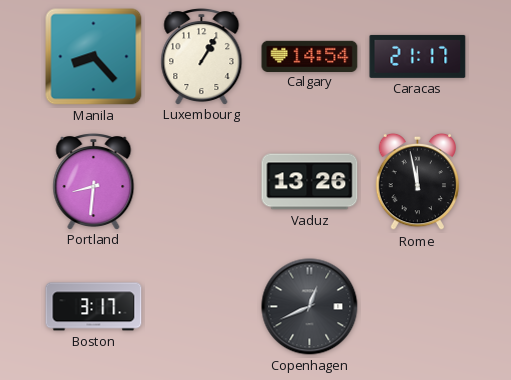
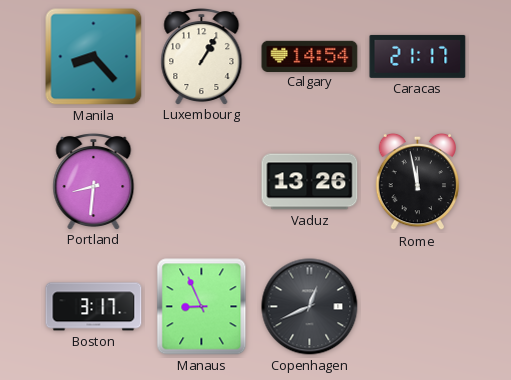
Manaus: none -> 8:56
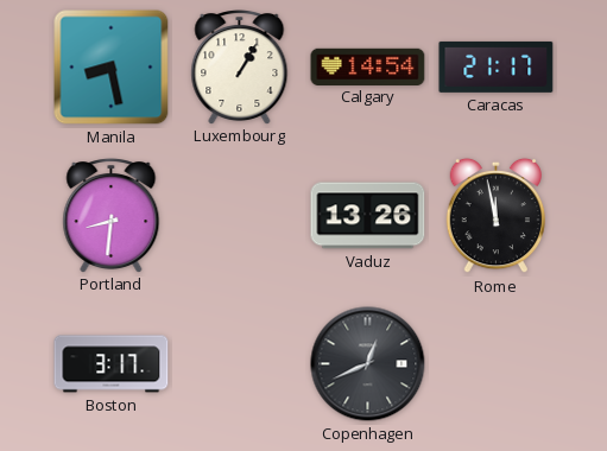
Manila: 8:23 -> 8:28
Manaus: 8:56 -> none
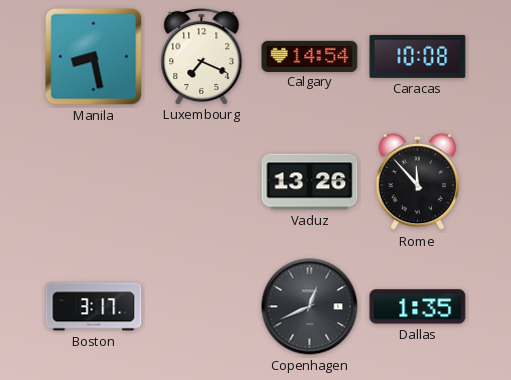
Luxembourg: 1:05 -> 7:19
Caracas: 21:17 -> 10:08
Portland: 8:31 -> none
Rome: 11:58 -> 11:53
Dallas: none -> 1:35
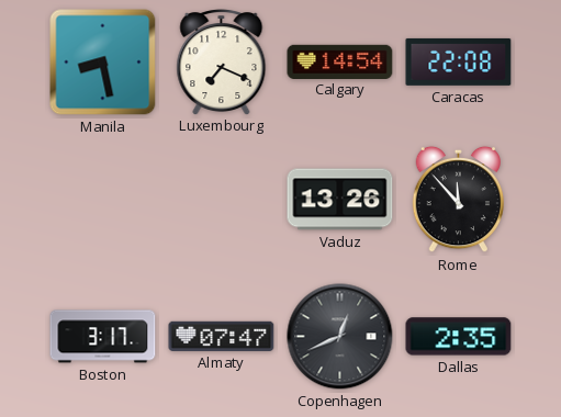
Caracas: 10:08 -> 22:08
Almaty: none -> 07:47
Dallas: 1:35 -> 2:35
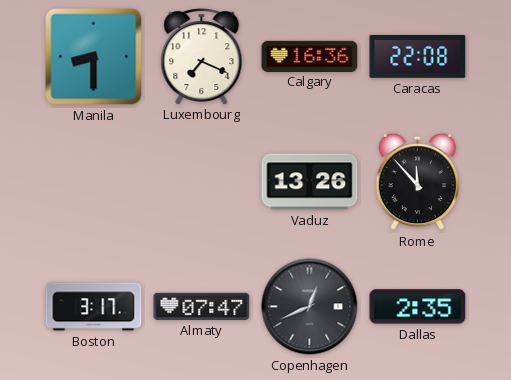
Manila: 8:28 -> 8:30
Calgary: 14:54 -> 16:36
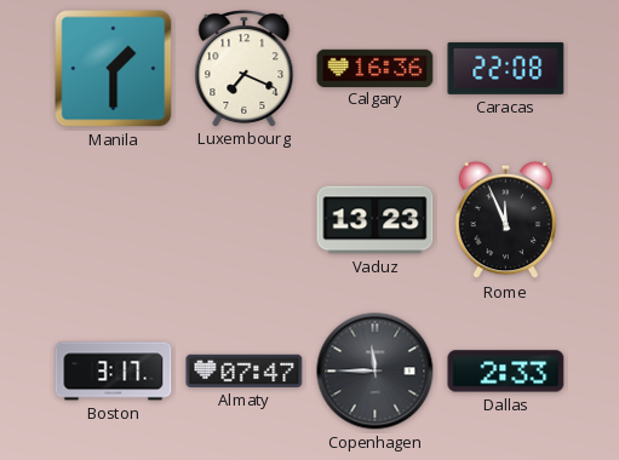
Manila: 8:30 -> 1:30
Vaduz: 13:26 -> 13:23
Rome: 11:53 -> 11:56
Copenhagen: 12:41 -> 11:45
Dallas: 2:35 -> 2:33
